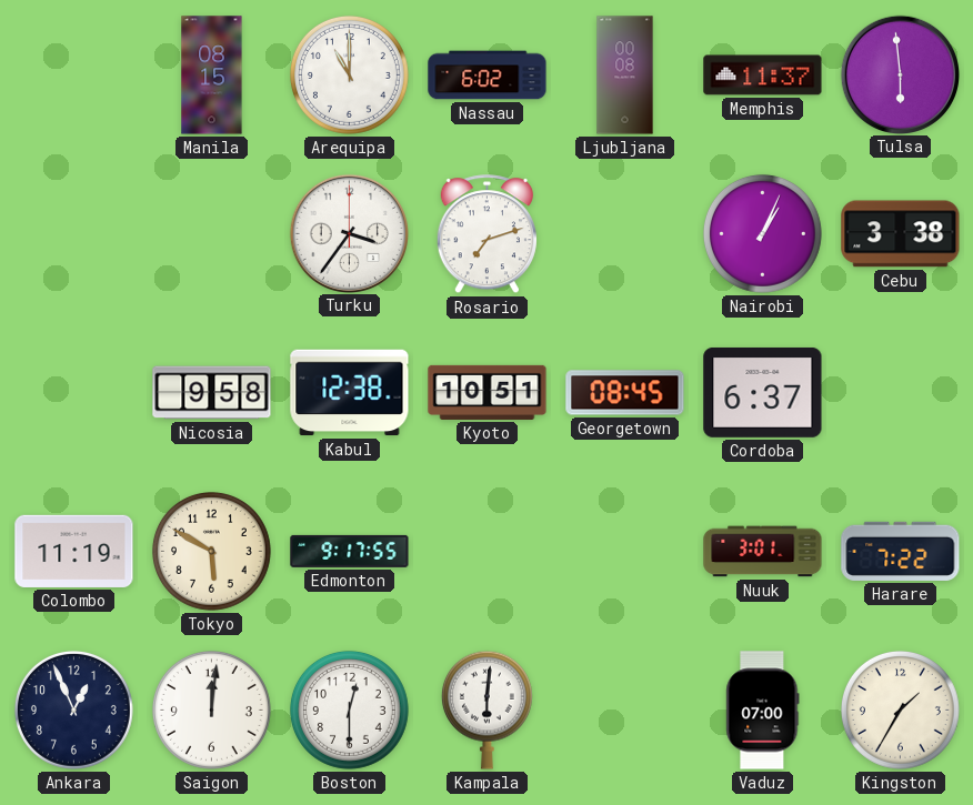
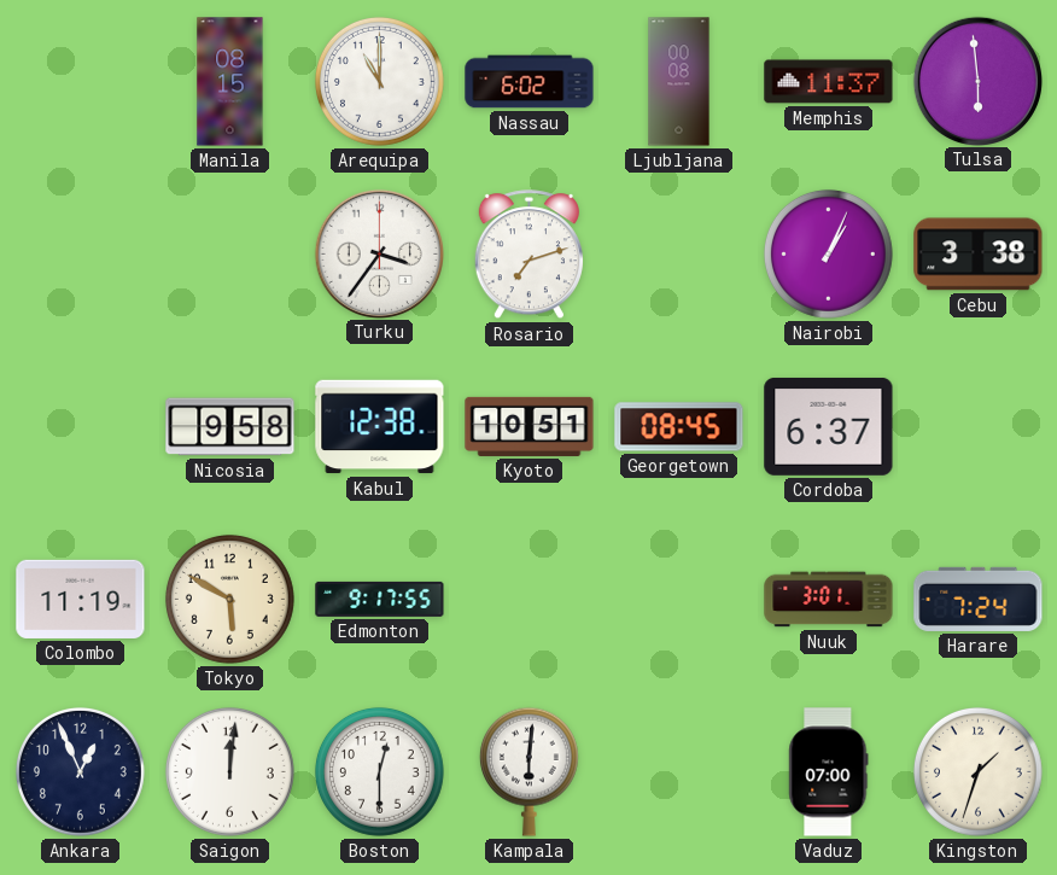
Harare: 7:22 -> 7:24
Kingston: 1:35 -> 1:33
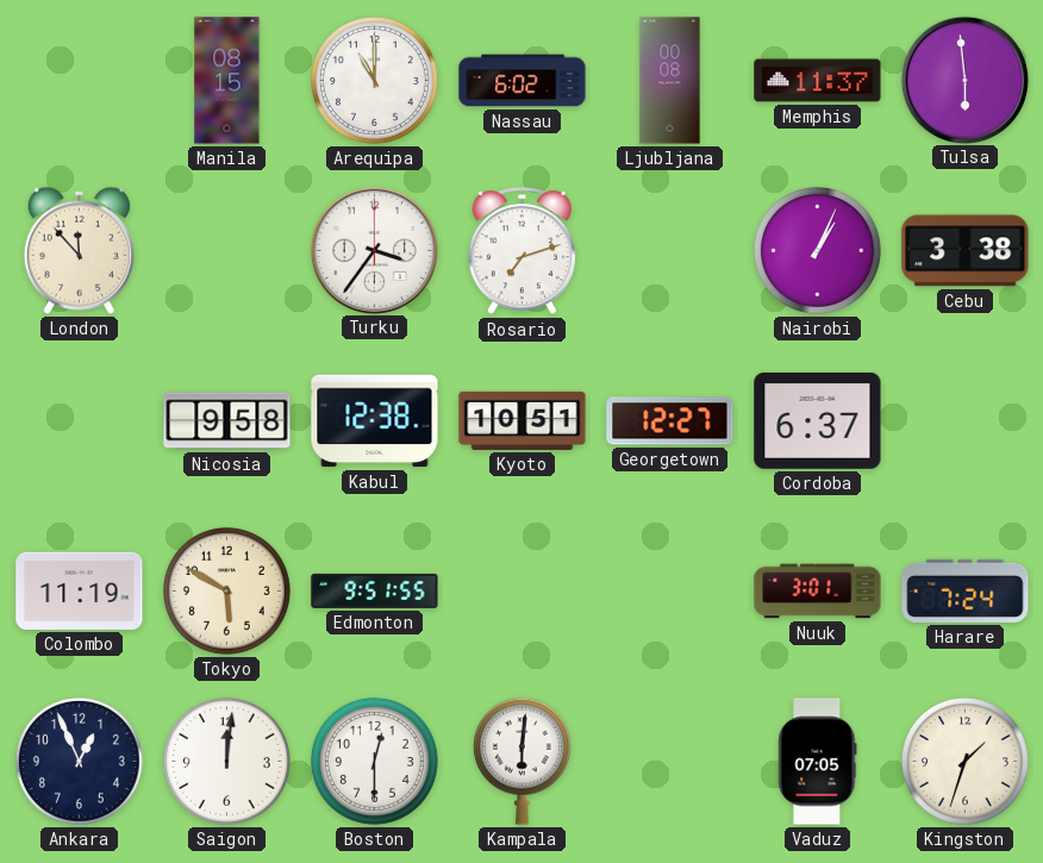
London: none -> 11:53
Georgetown: 08:45 -> 12:27
Edmonton: 9:17 -> 9:51
Vaduz: 07:00 -> 07:05
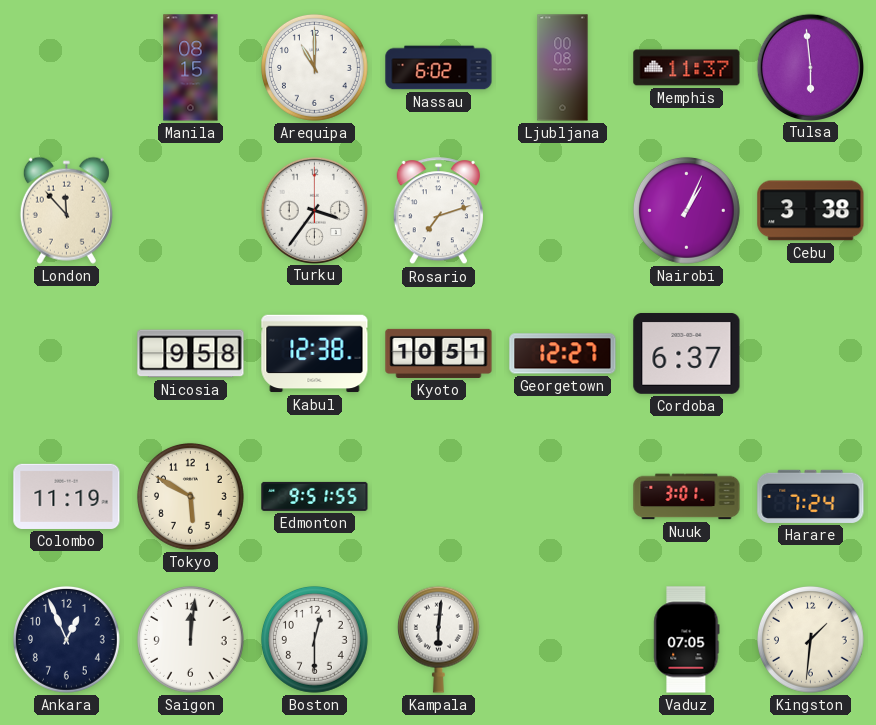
Kingston: 1:33 -> 1:31
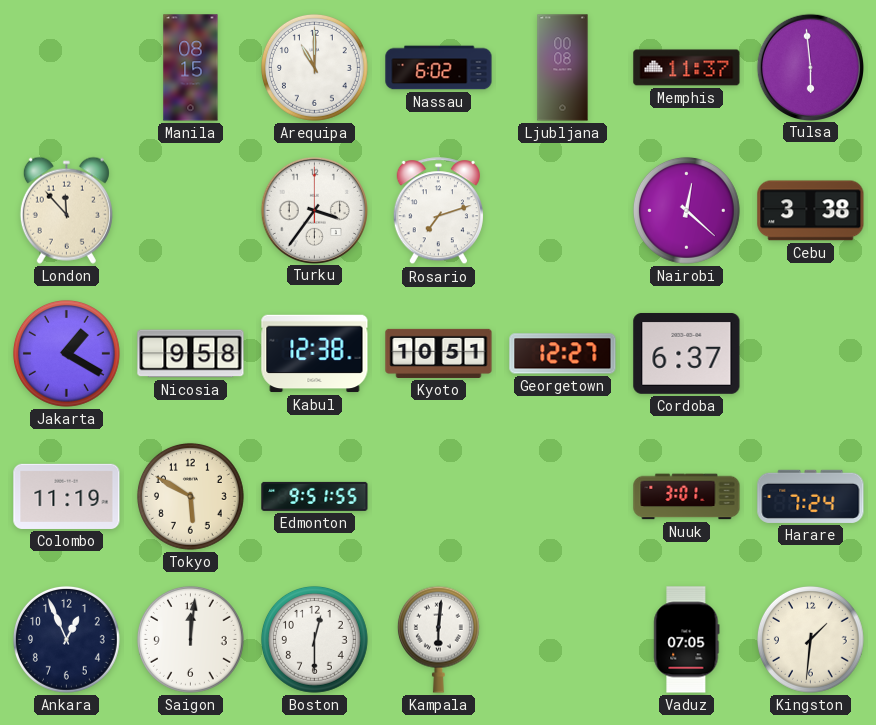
Nairobi: 1:04 -> 12:22
Jakarta: none -> 1:20
